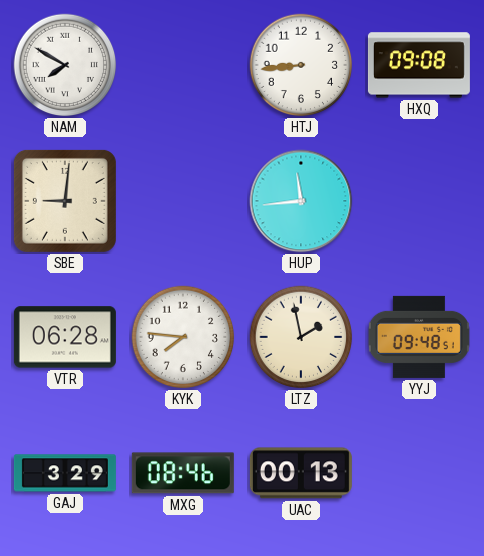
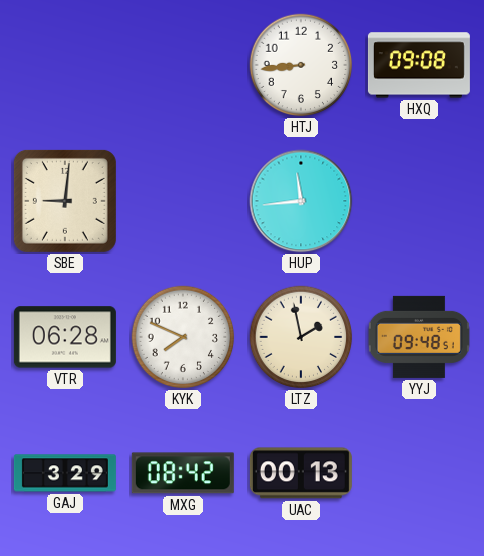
NAM: 7:50 -> none
KYK: 7:46 -> 7:49
MXG: 08:46 -> 08:42
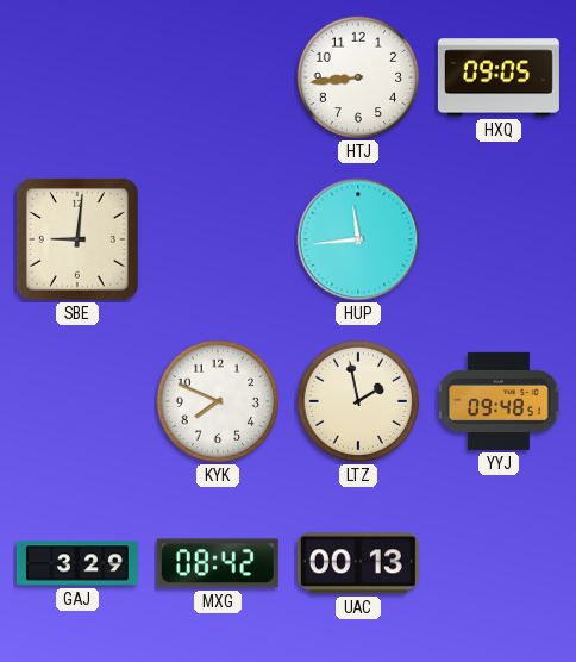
HXQ: 09:08 -> 09:05
VTR: 06:28 -> none
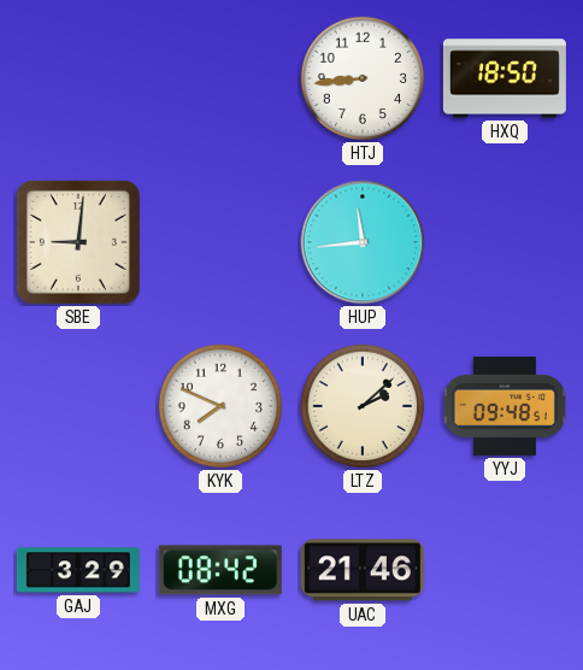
HXQ: 09:05 -> 18:50
LTZ: 1:58 -> 2:08
UAC: 00:13 -> 21:46
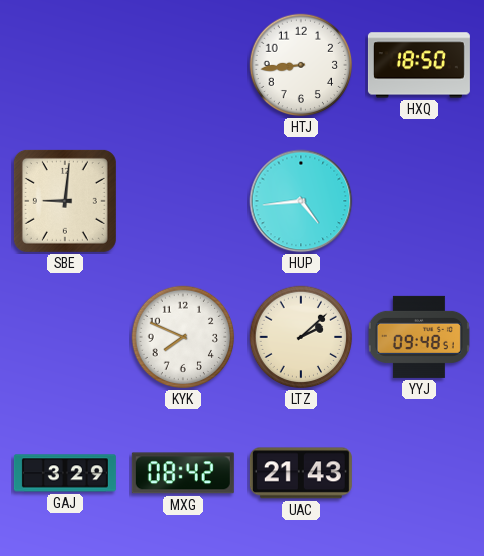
HUP: 11:44 -> 4:44
UAC: 21:46 -> 21:43
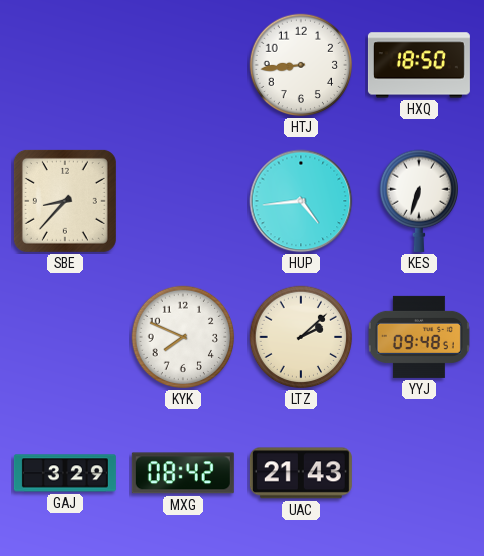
SBE: 9:01 -> 8:37
KES: none -> 6:33
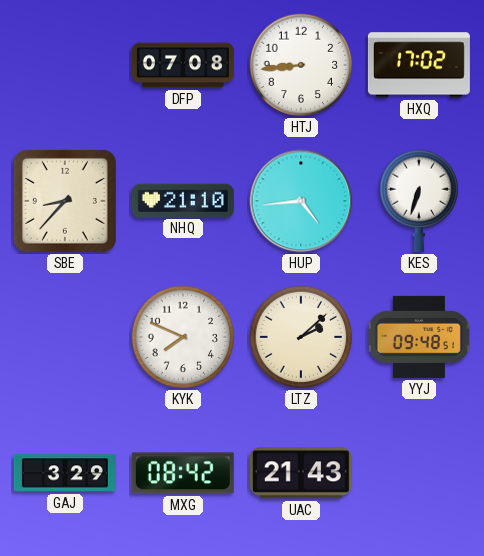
DFP: none -> 07:08
HXQ: 18:50 -> 17:02
NHQ: none -> 21:10
